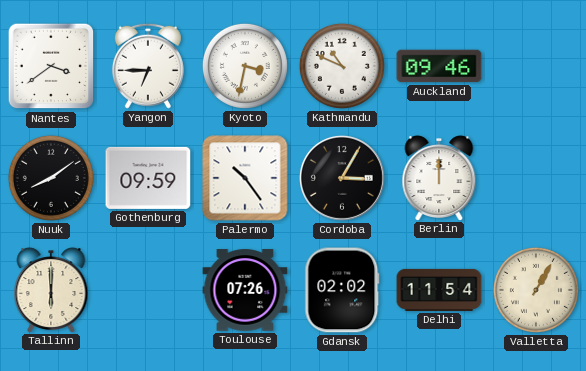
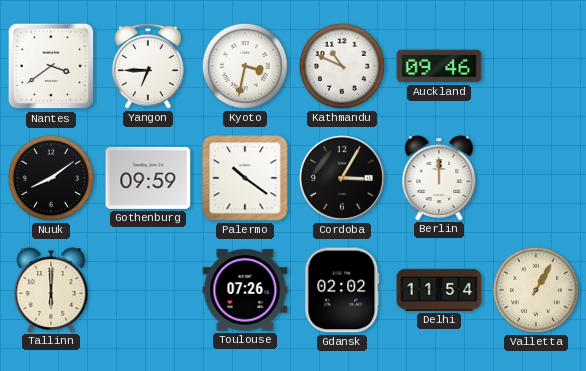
Palermo: 10:24 -> 10:21
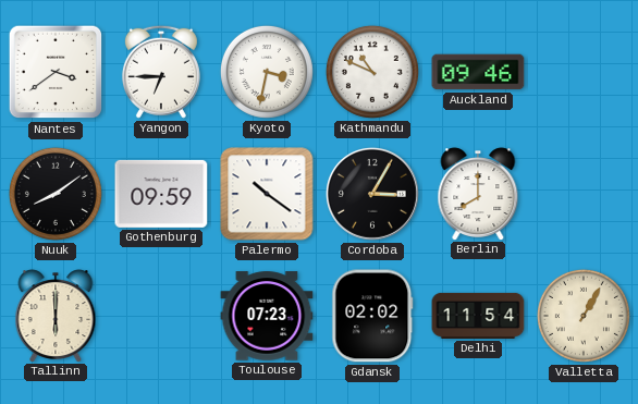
Berlin: 12:00 -> 8:00
Toulouse: 07:26 -> 07:23
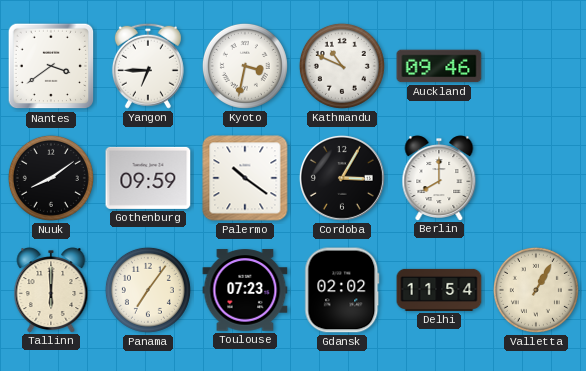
Panama: none -> 7:06
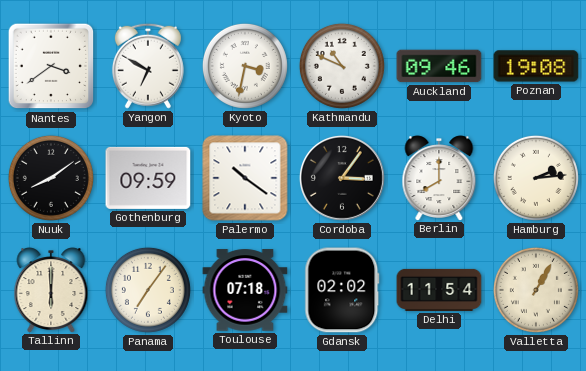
Yangon: 6:45 -> 6:50
Poznan: none -> 19:08
Cordoba: 3:05 -> 3:06
Hamburg: none -> 2:14
Toulouse: 07:23 -> 07:18
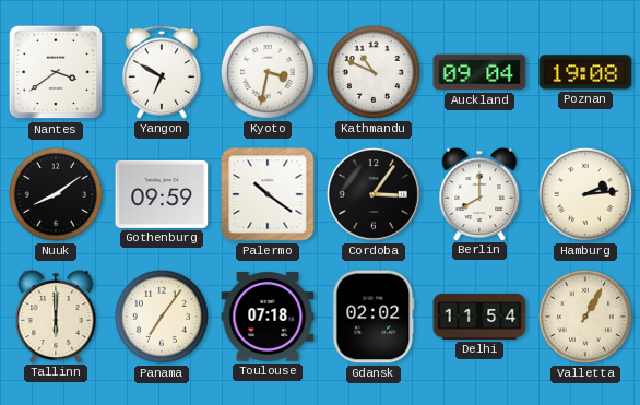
Auckland: 09:46 -> 09:04
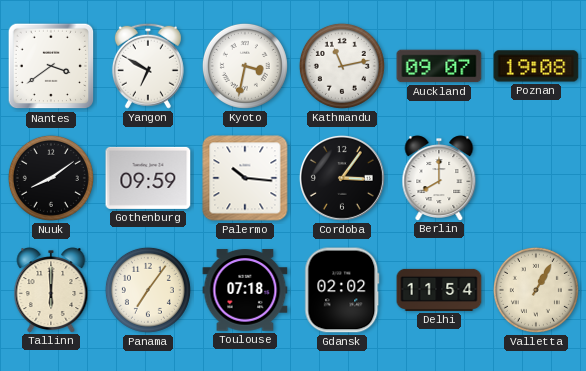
Kathmandu: 10:49 -> 11:13
Auckland: 09:04 -> 09:07
Palermo: 10:21 -> 10:16
Hamburg: 2:14 -> none
